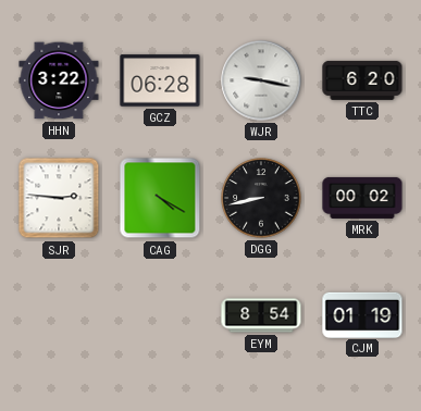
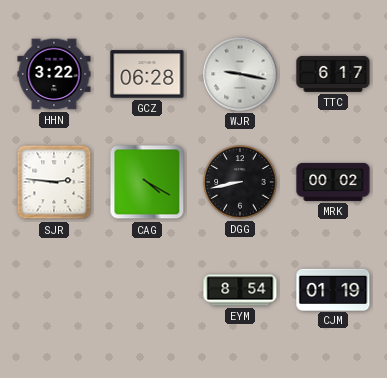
TTC: 6:20 -> 6:17
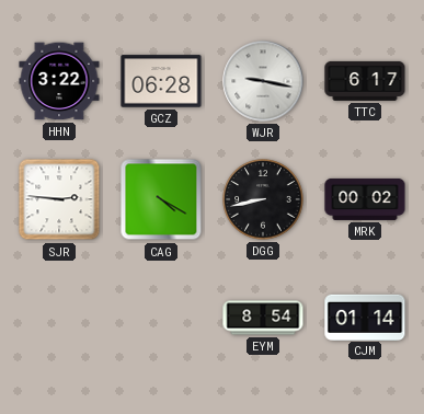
CJM: 01:19 -> 01:14
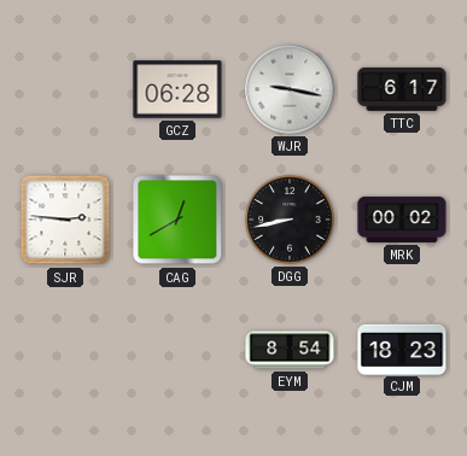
HHN: 3:22 -> none
CAG: 4:20 -> 12:40
CJM: 01:14 -> 18:23
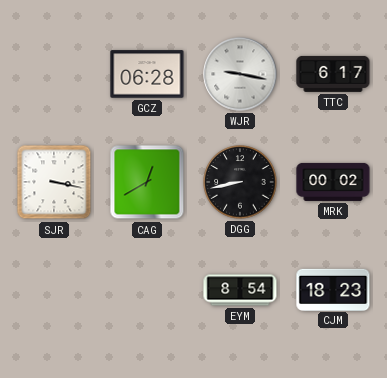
SJR: 2:46 -> 3:17
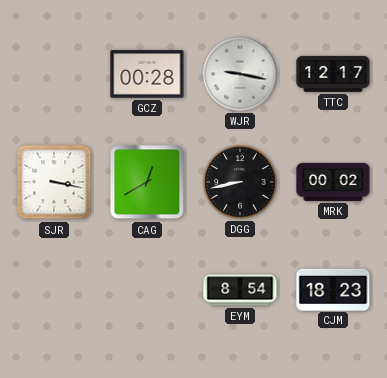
GCZ: 06:28 -> 00:28
TTC: 6:17 -> 12:17
